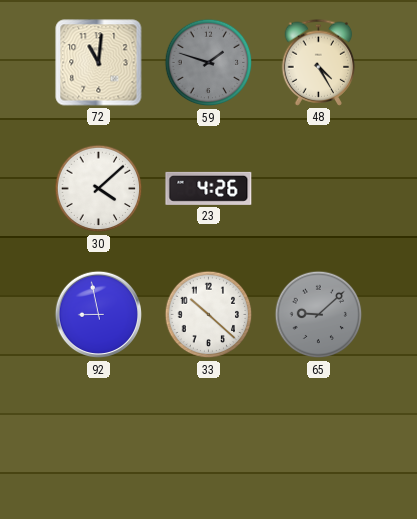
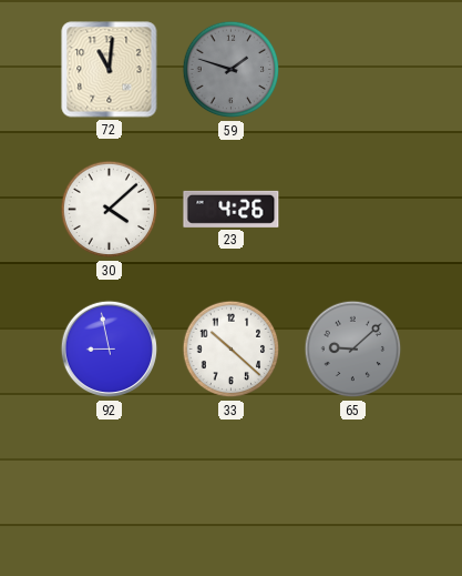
48: 4:25 -> none
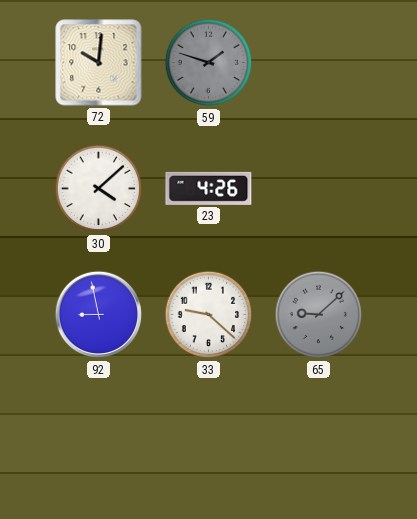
72: 11:01 -> 10:01
33: 10:22 -> 9:22
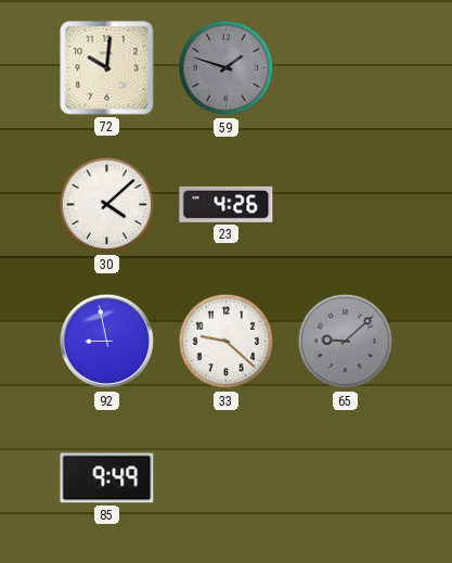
85: none -> 9:49
